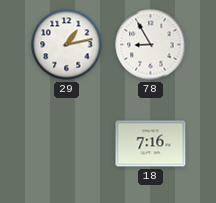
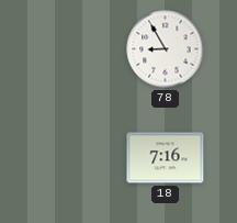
29: 1:13 -> none
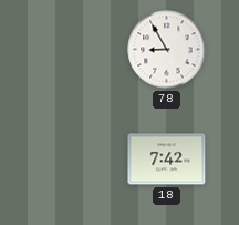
18: 7:16 -> 7:42
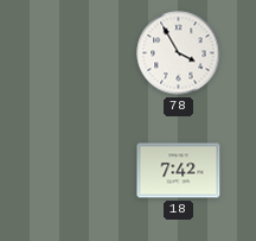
78: 8:55 -> 3:55
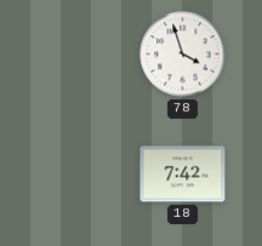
78: 3:55 -> 3:57
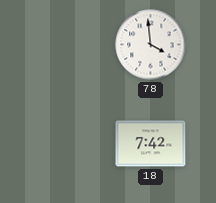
78: 3:57 -> 3:59
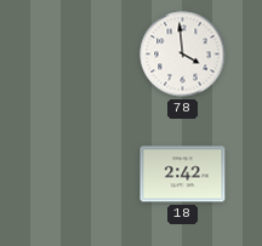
18: 7:42 -> 2:42
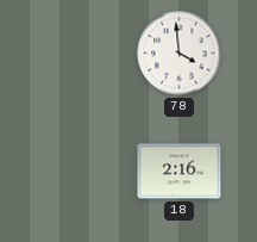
18: 2:42 -> 2:16
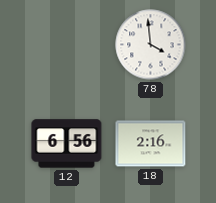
12: none -> 6:56
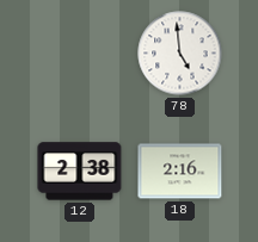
78: 3:59 -> 4:59
12: 6:56 -> 2:38
